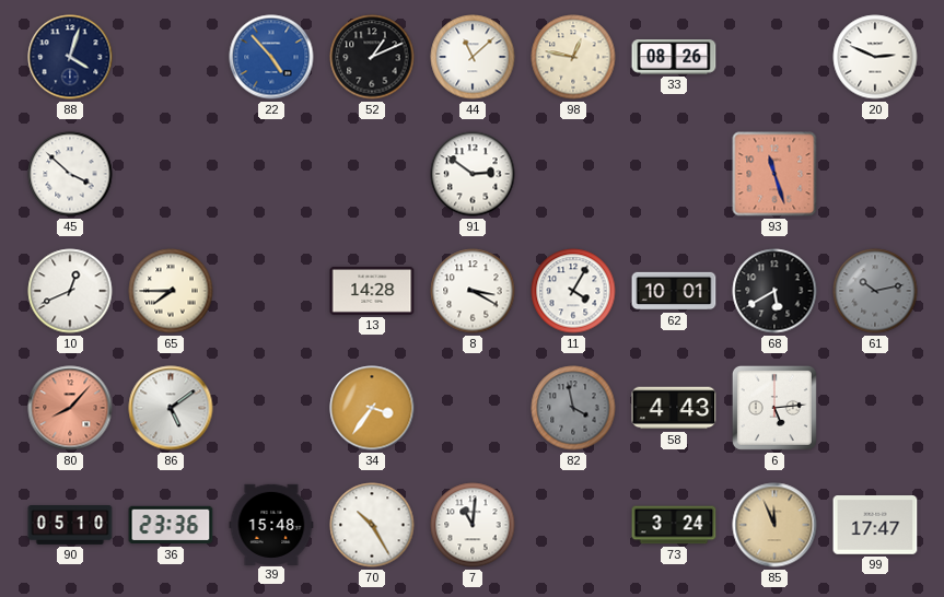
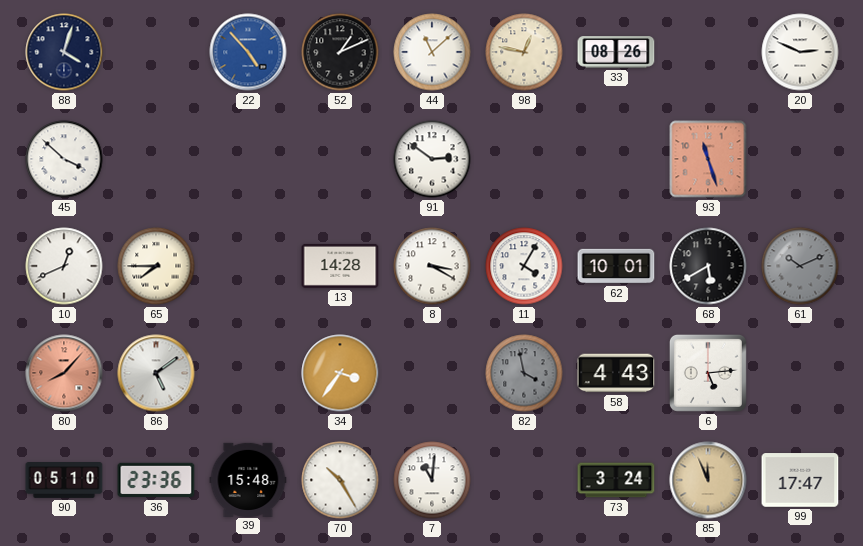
61: 10:13 -> 10:11
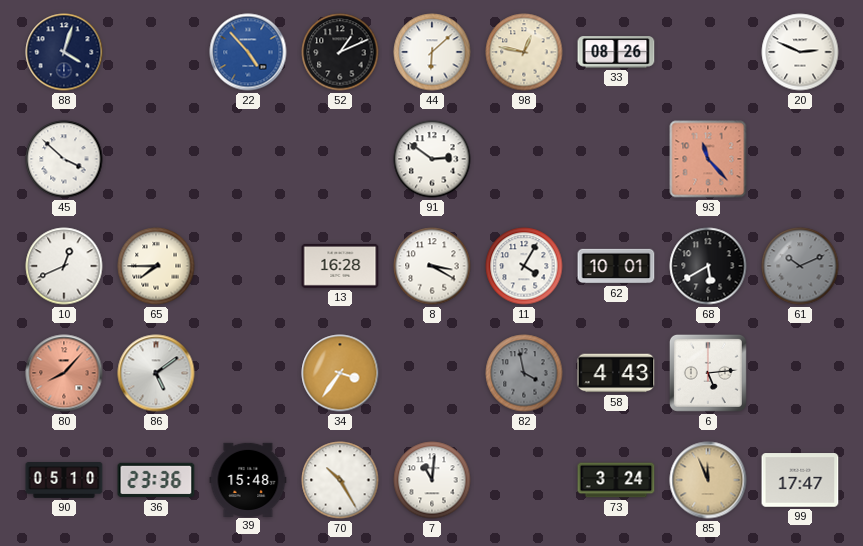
44: 11:08 -> 6:08
93: 11:27 -> 11:23
13: 14:28 -> 16:28
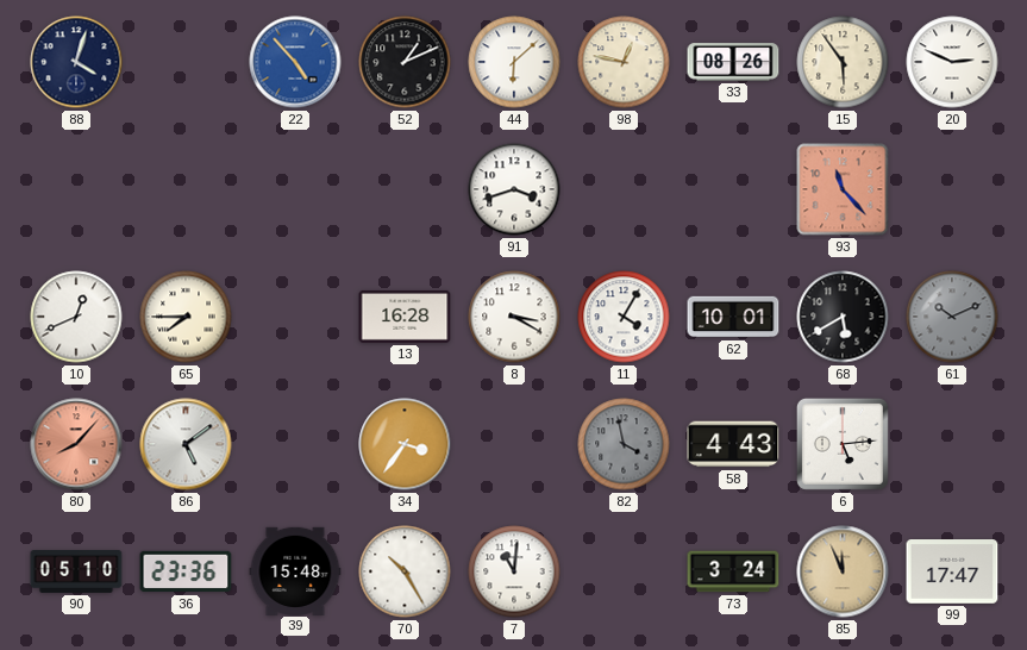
15: none -> 5:54
45: 3:52 -> none
91: 2:51 -> 3:42
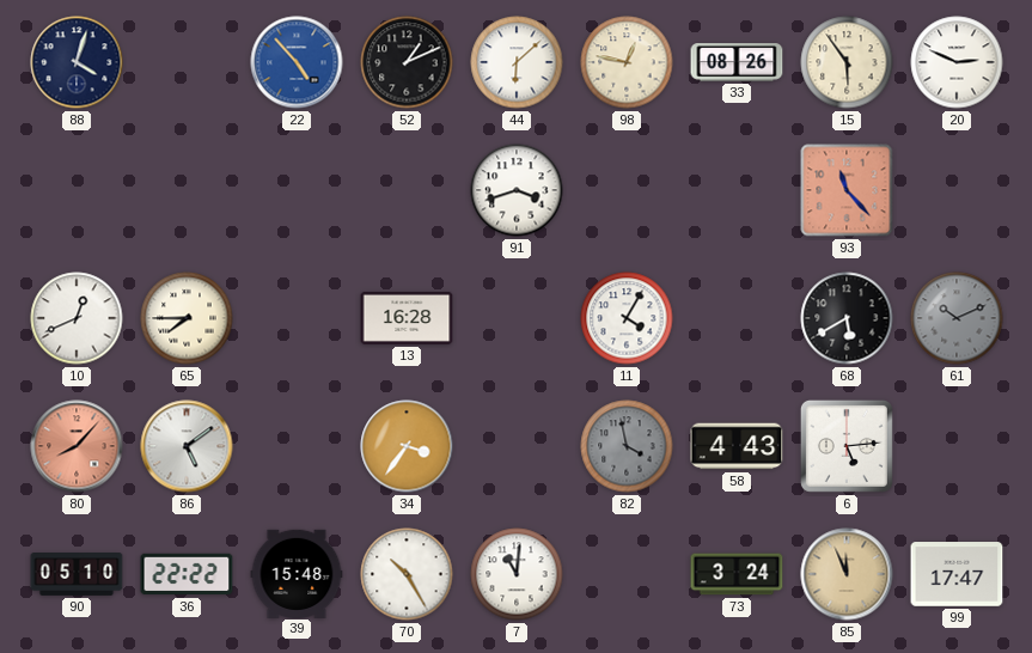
8: 3:20 -> none
62: 10:01 -> none
36: 23:36 -> 22:22
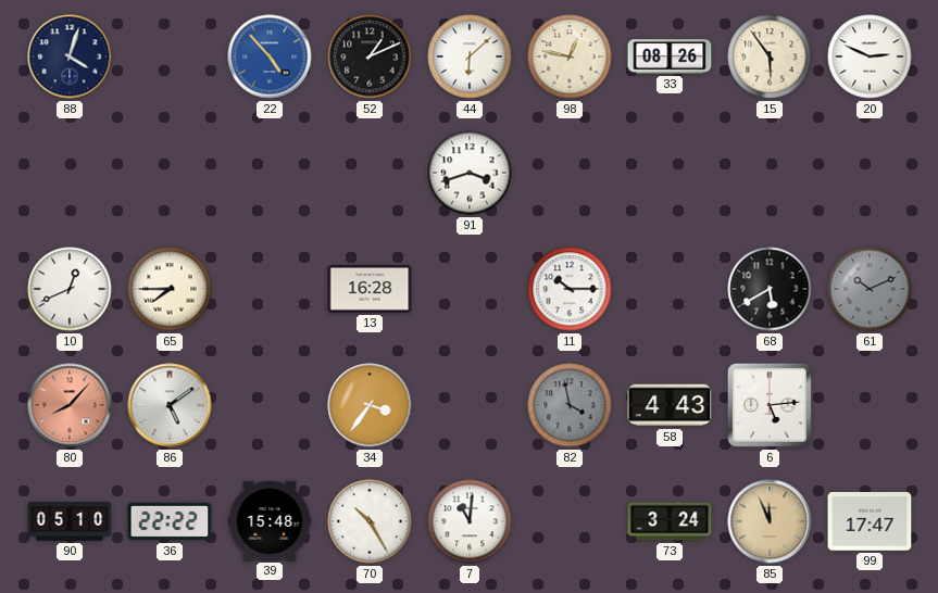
93: 11:23 -> none
11: 4:05 -> 10:15
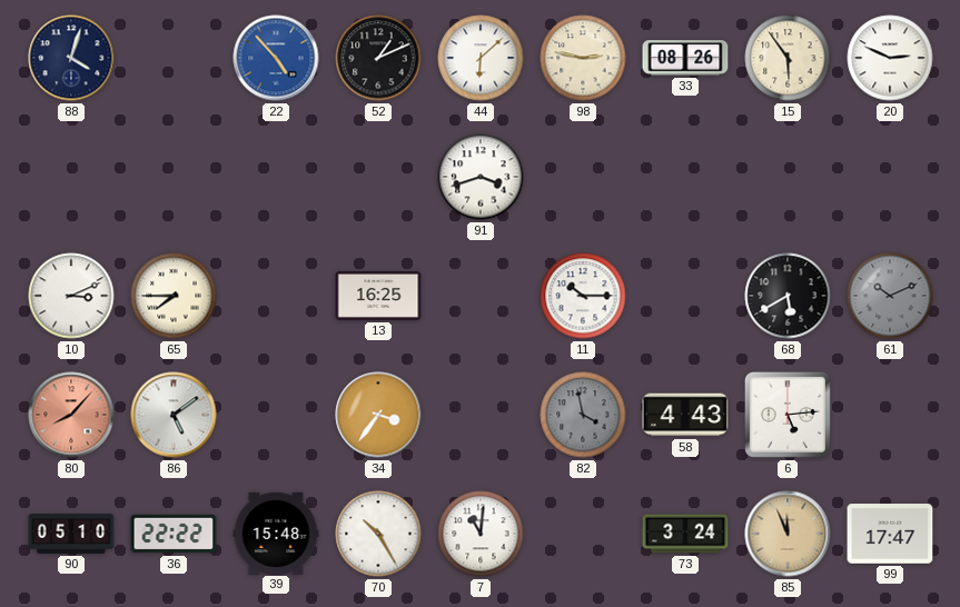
98: 12:47 -> 2:47
10: 12:41 -> 3:11
13: 16:28 -> 16:25
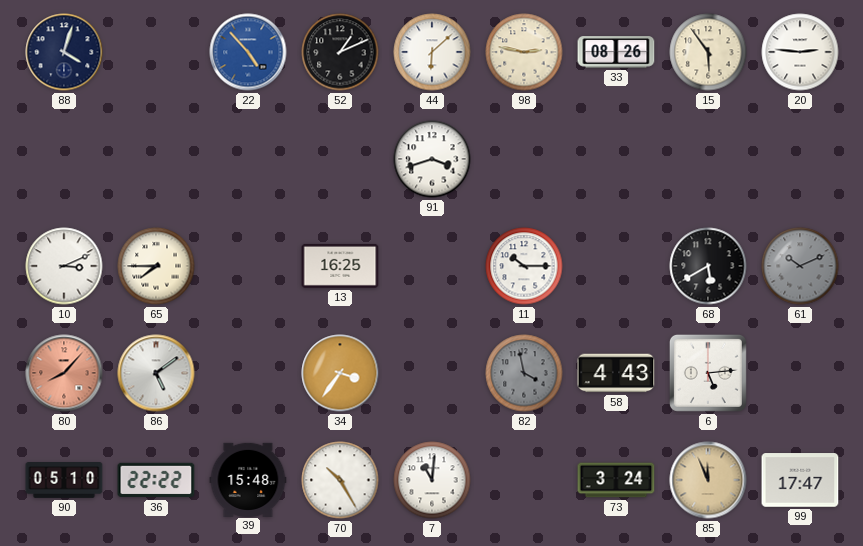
20: 2:49 -> 2:46
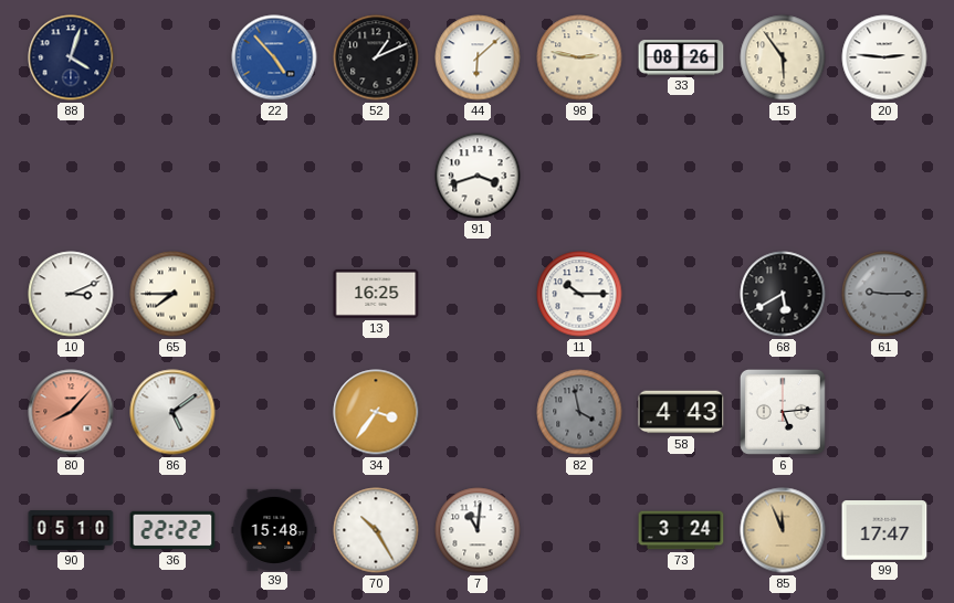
61: 10:11 -> 9:15
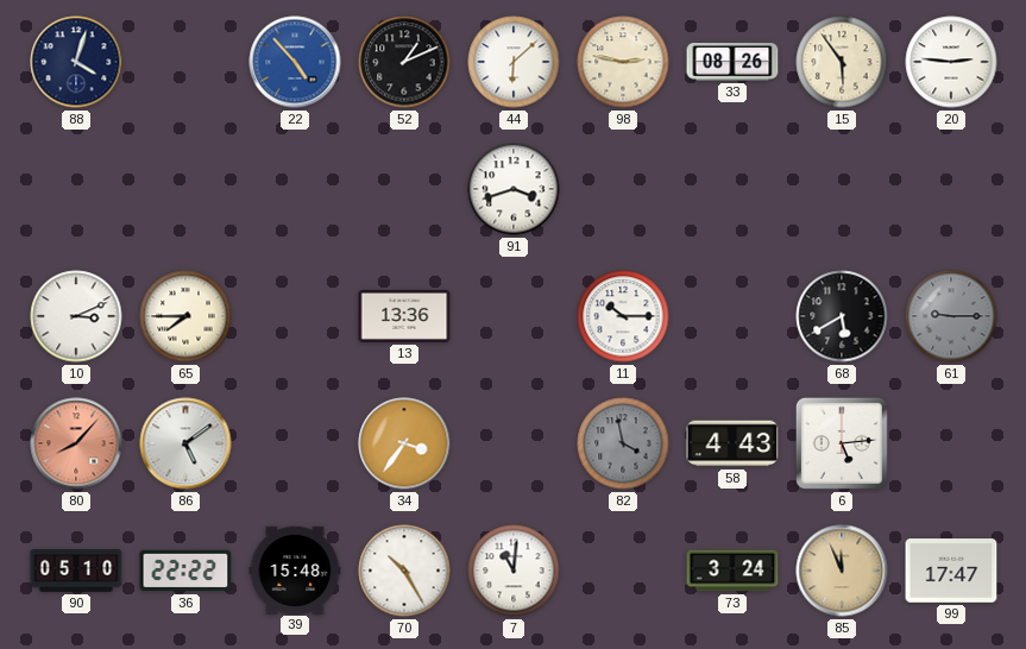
13: 16:25 -> 13:36
